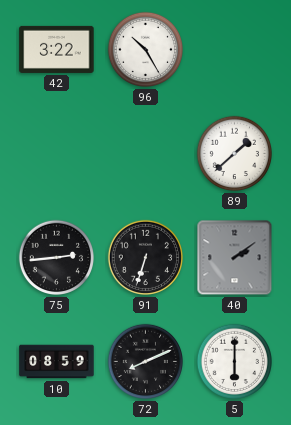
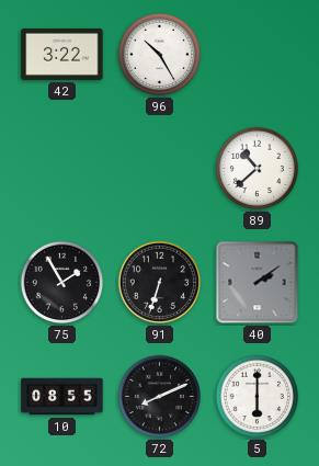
89: 1:38 -> 10:38
75: 2:44 -> 1:55
10: 08:59 -> 08:55
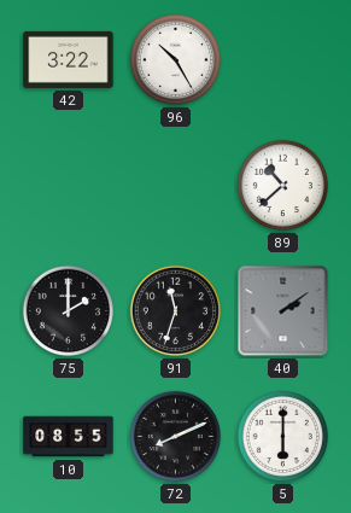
75: 1:55 -> 2:00
91: 6:33 -> 11:33
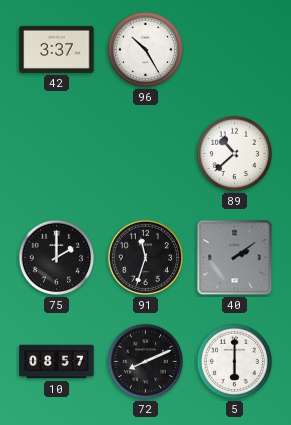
42: 3:22 -> 3:37
10: 08:55 -> 08:57
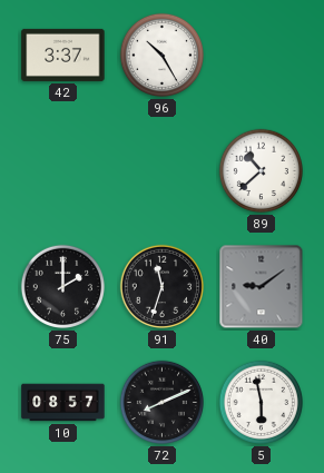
40: 2:09 -> 9:09
5: 6:00 -> 5:58
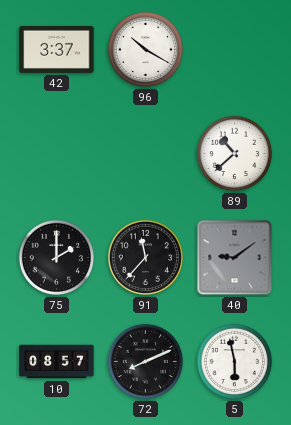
96: 10:25 -> 10:20
91: 11:33 -> 11:37
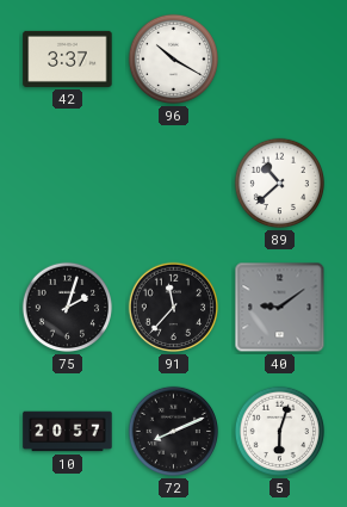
75: 2:00 -> 2:03
10: 08:57 -> 20:57
5: 5:58 -> 6:03
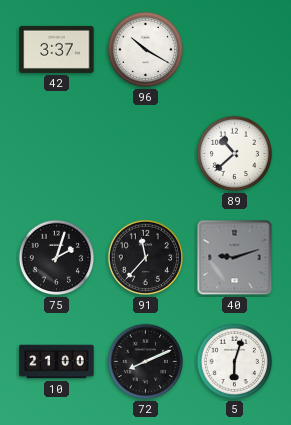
40: 9:09 -> 9:12
10: 20:57 -> 21:00
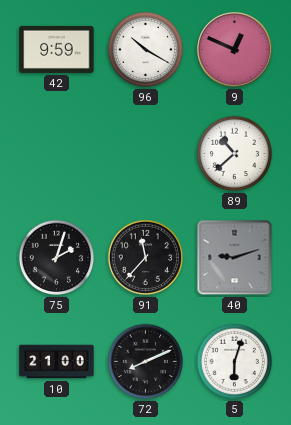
42: 3:37 -> 9:59
9: none -> 12:49
